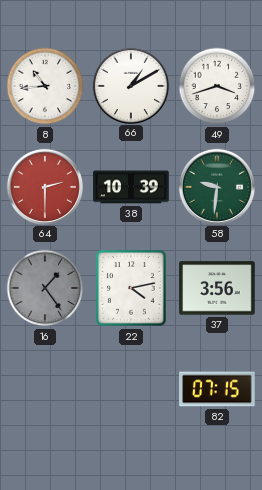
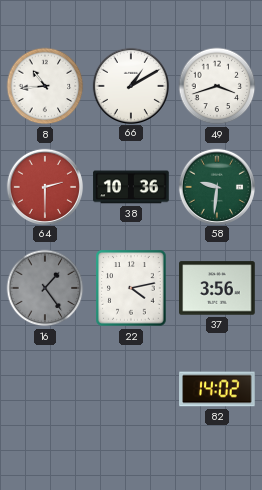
38: 10:39 -> 10:36
82: 07:15 -> 14:02
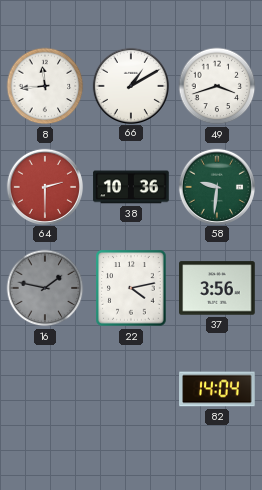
8: 10:44 -> 11:44
16: 1:24 -> 1:47
82: 14:02 -> 14:04
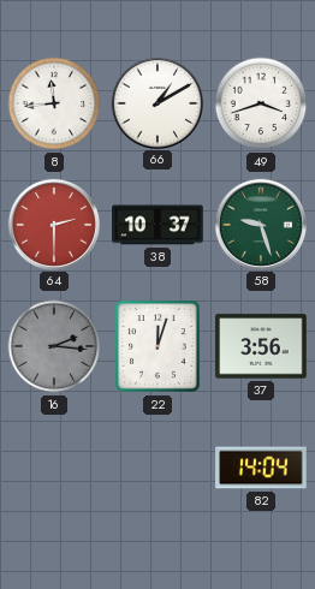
38: 10:36 -> 10:37
58: 9:31 -> 9:27
16: 1:47 -> 2:16
22: 4:13 -> 12:03
